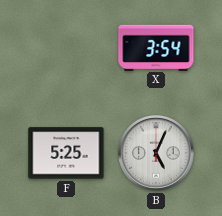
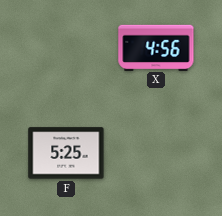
X: 3:54 -> 4:56
B: 5:04 -> none
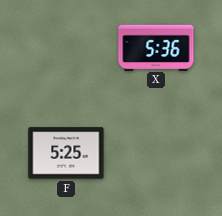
X: 4:56 -> 5:36
